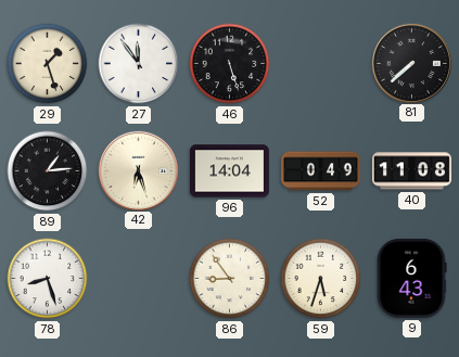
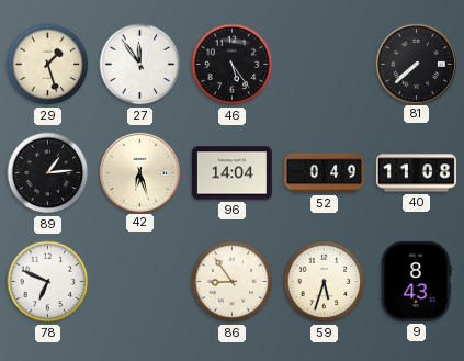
46: 5:27 -> 5:24
78: 8:27 -> 6:49
9: 6:43 -> 8:43
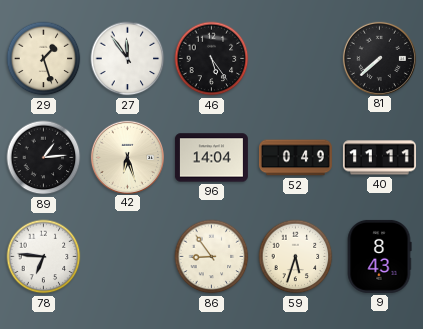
40: 11:08 -> 11:11
78: 6:49 -> 6:46
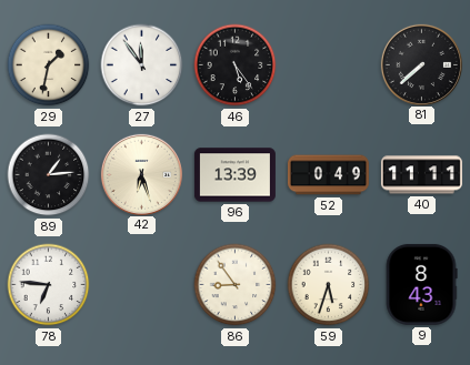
29: 1:27 -> 1:32
96: 14:04 -> 13:39
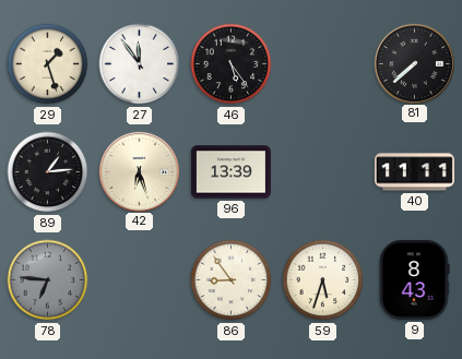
29: 1:32 -> 1:27
52: 0:49 -> none
78 dial: white -> grey
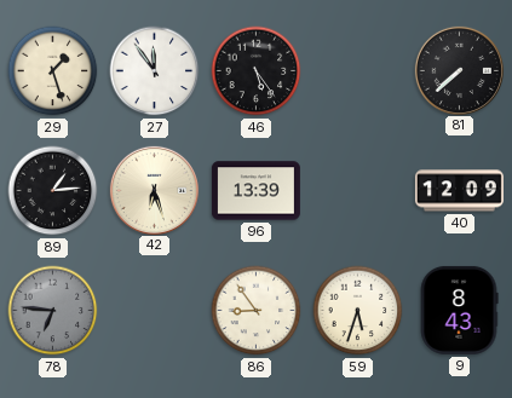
40: 11:11 -> 12:09
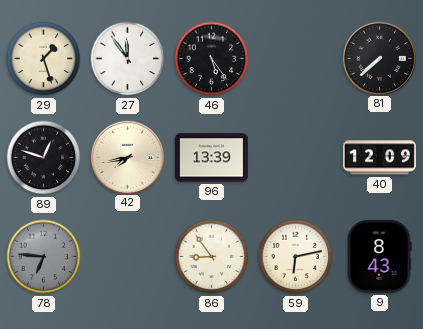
89: 1:14 -> 12:48
42: 6:27 -> 7:43
59: 5:33 -> 6:13
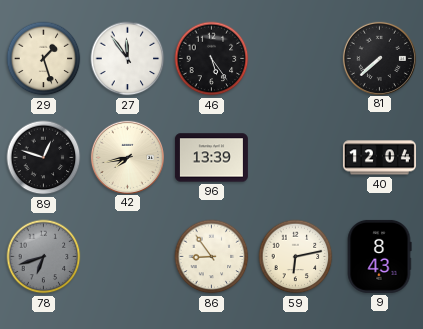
40: 12:09 -> 12:04
78: 6:46 -> 6:42
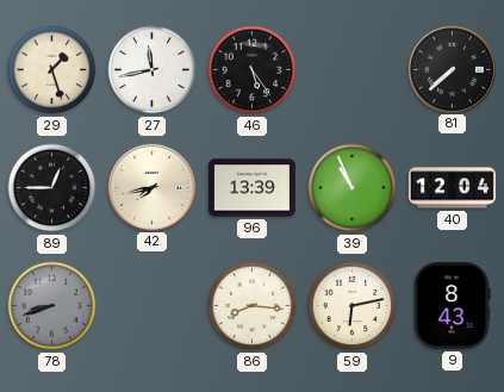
27: 11:54 -> 11:43
89: 12:48 -> 12:45
39: none -> 10:56
78: 6:42 -> 8:42
86: 8:54 -> 8:16
